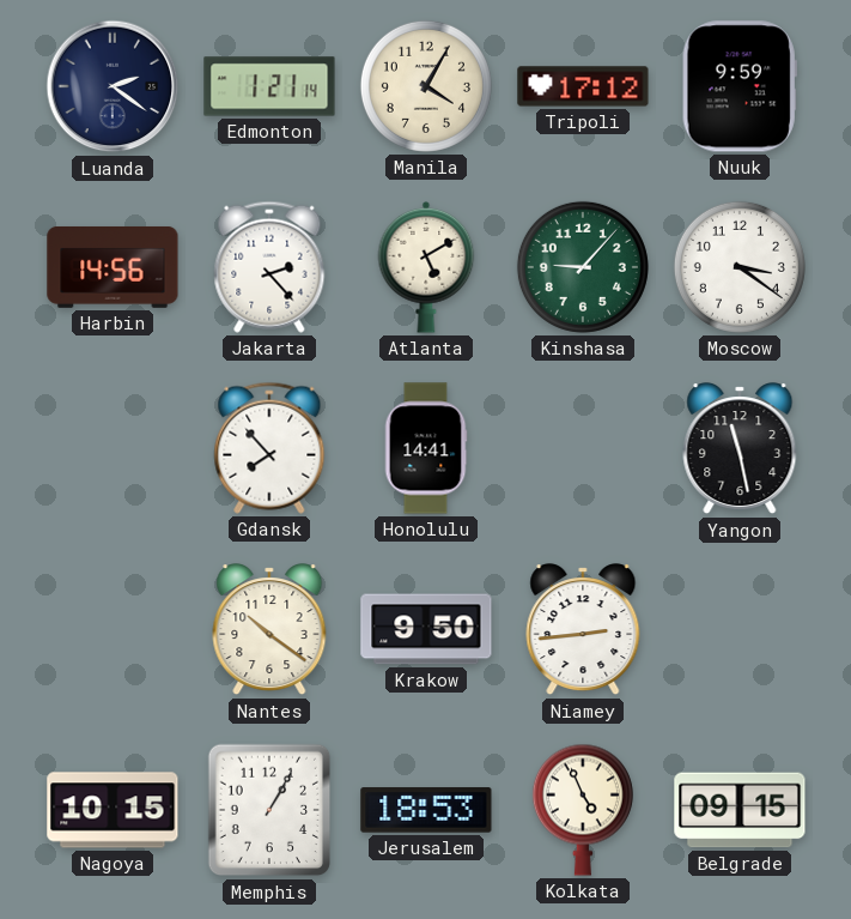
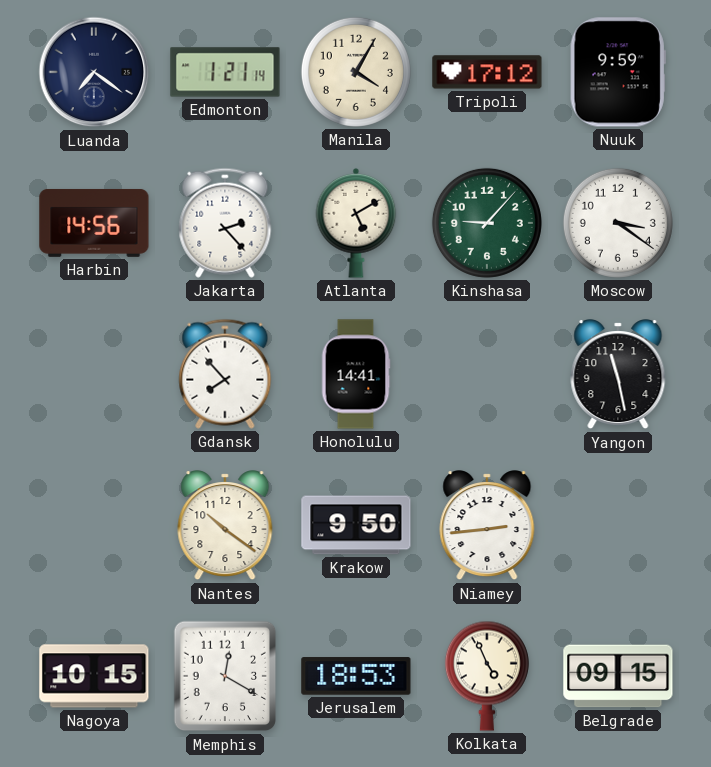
Luanda: 2:21 -> 7:21
Memphis: 1:05 -> 12:20
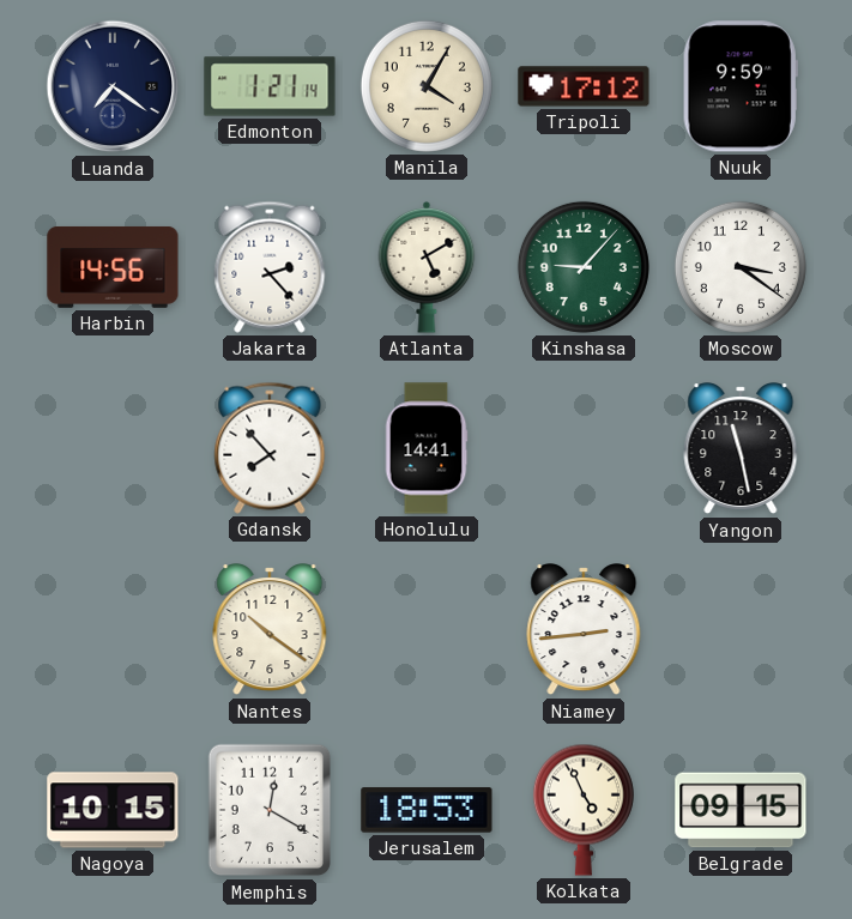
Krakow: 9:50 -> none
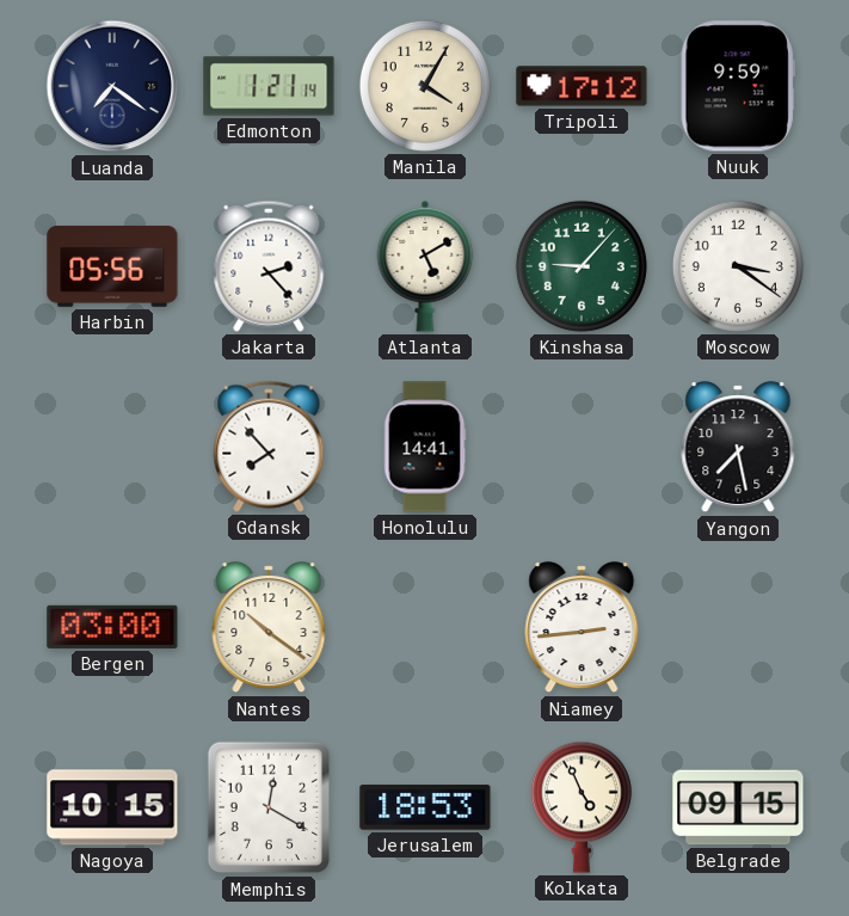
Harbin: 14:56 -> 05:56
Yangon: 11:28 -> 7:28
Bergen: none -> 03:00
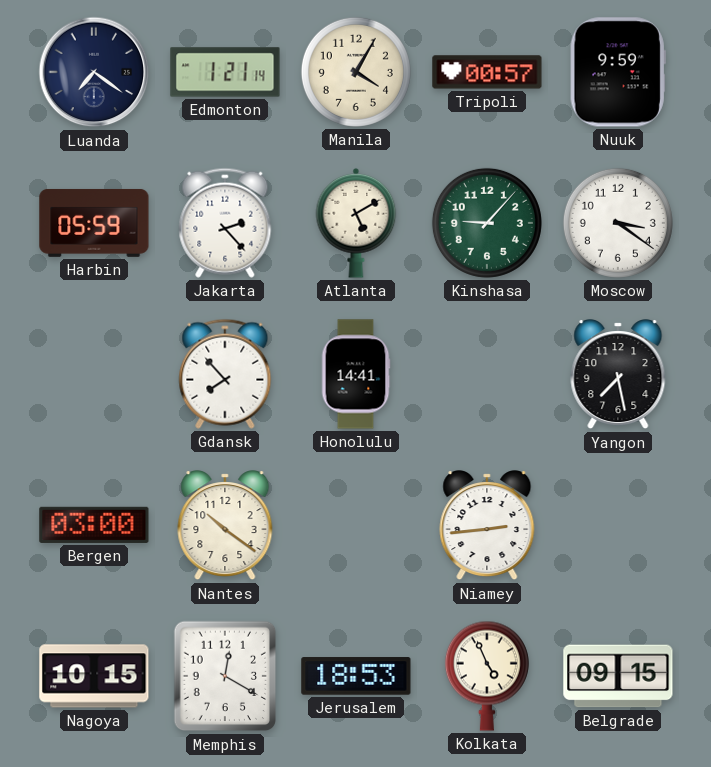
Tripoli: 17:12 -> 00:57
Harbin: 05:56 -> 05:59
